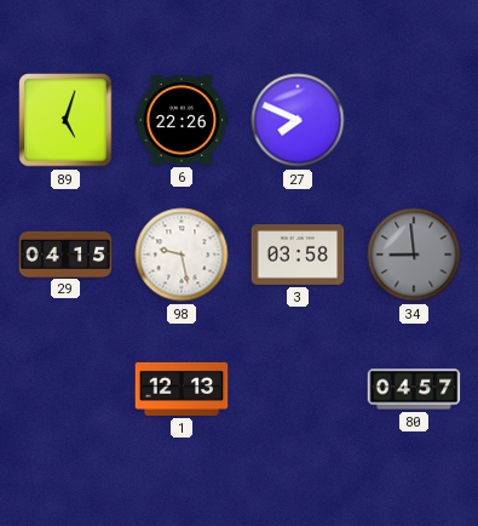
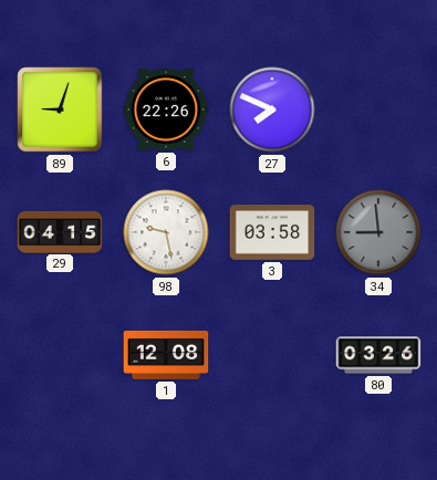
89: 5:03 -> 9:03
1: 12:13 -> 12:08
80: 04:57 -> 03:26
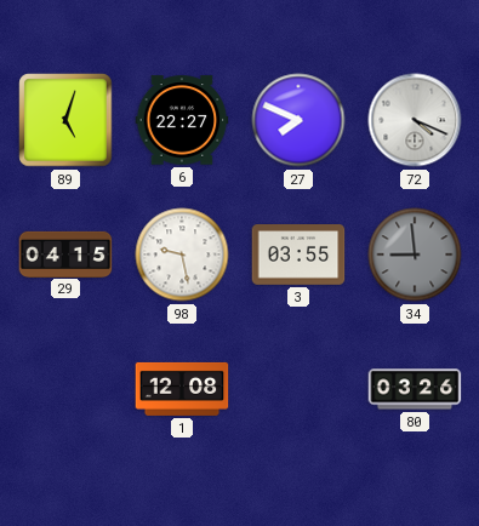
89: 9:03 -> 5:03
6: 22:26 -> 22:27
72: none -> 4:19
3: 03:58 -> 03:55
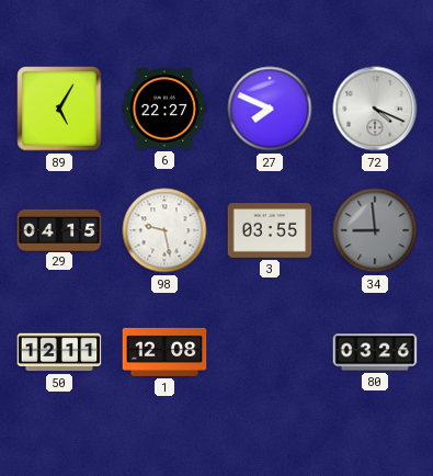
89: 5:03 -> 5:05
50: none -> 12:11
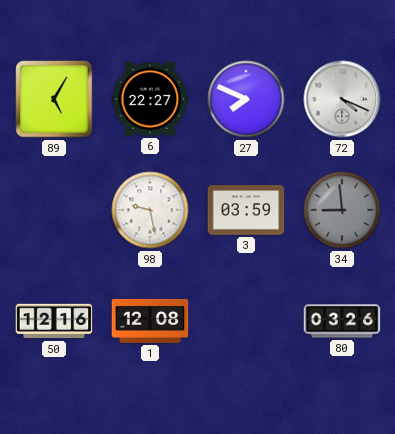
29: 04:15 -> none
3: 03:55 -> 03:59
50: 12:11 -> 12:16
